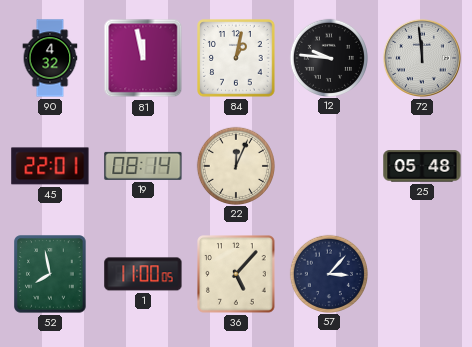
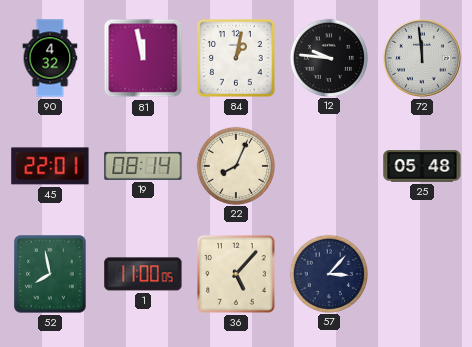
22: 12:04 -> 8:04
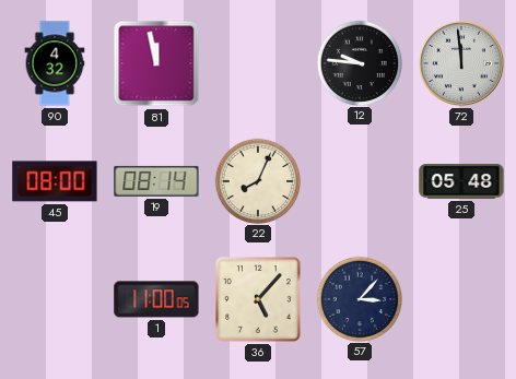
84: 1:02 -> none
45: 22:01 -> 08:00
52: 7:58 -> none
